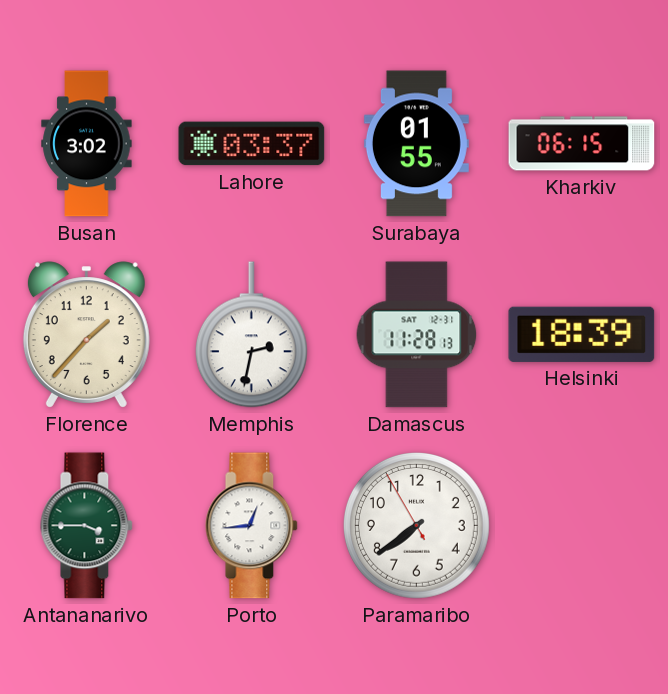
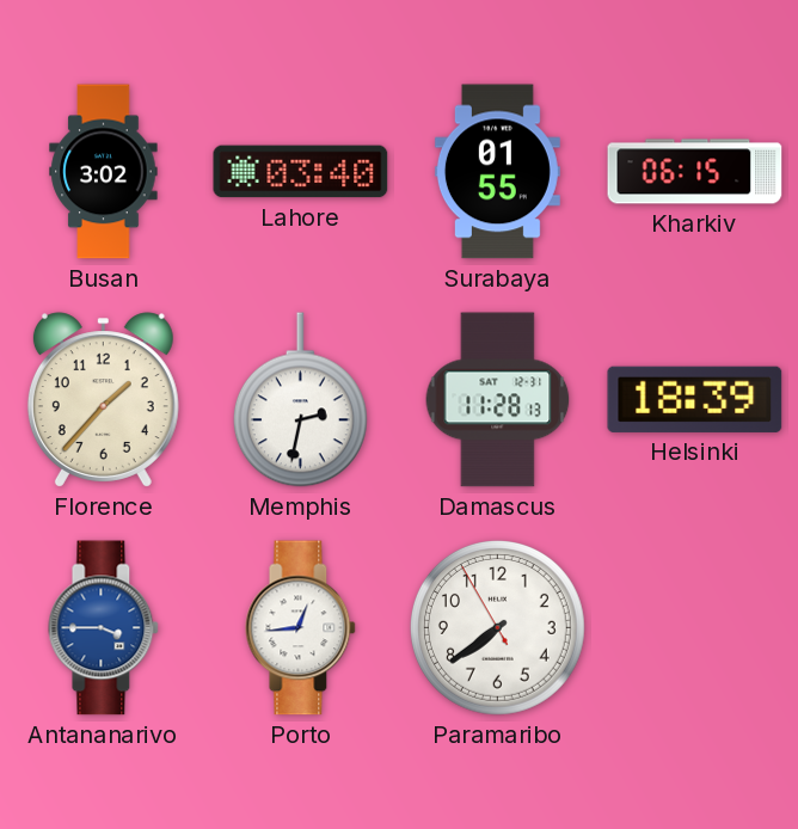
Lahore: 03:37 -> 03:40
Antananarivo dial: green -> blue
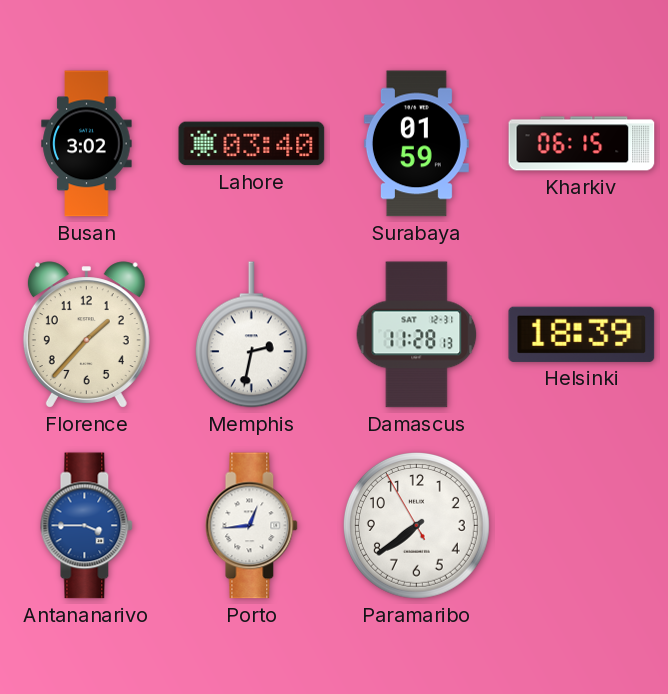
Surabaya: 01:55 -> 01:59
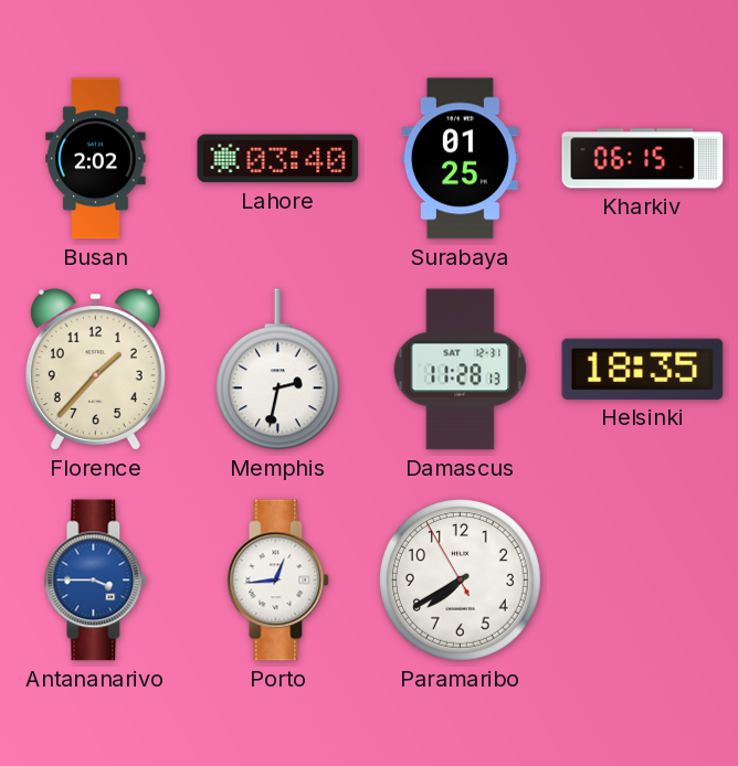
Busan: 3:02 -> 2:02
Surabaya: 01:59 -> 01:25
Helsinki: 18:39 -> 18:35
Paramaribo: 7:38 -> 7:39
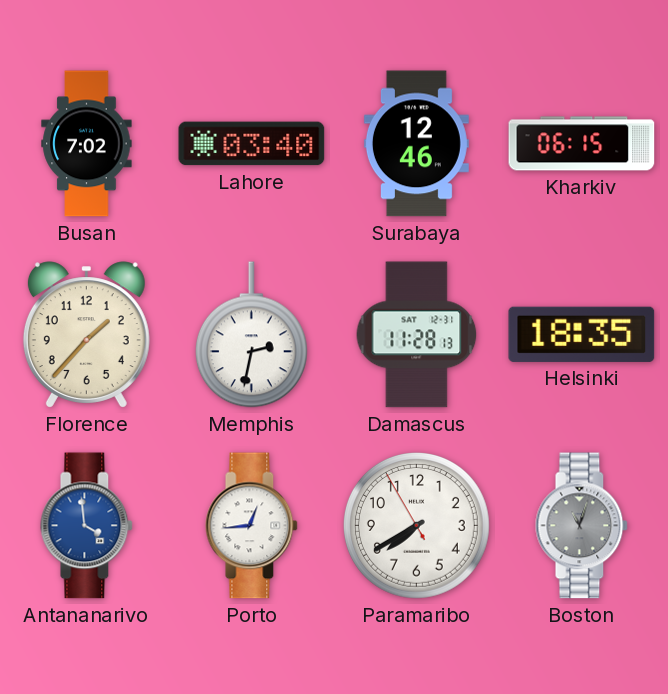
Busan: 2:02 -> 7:02
Surabaya: 01:25 -> 12:46
Antananarivo: 3:45 -> 3:59
Boston: none -> 11:03
